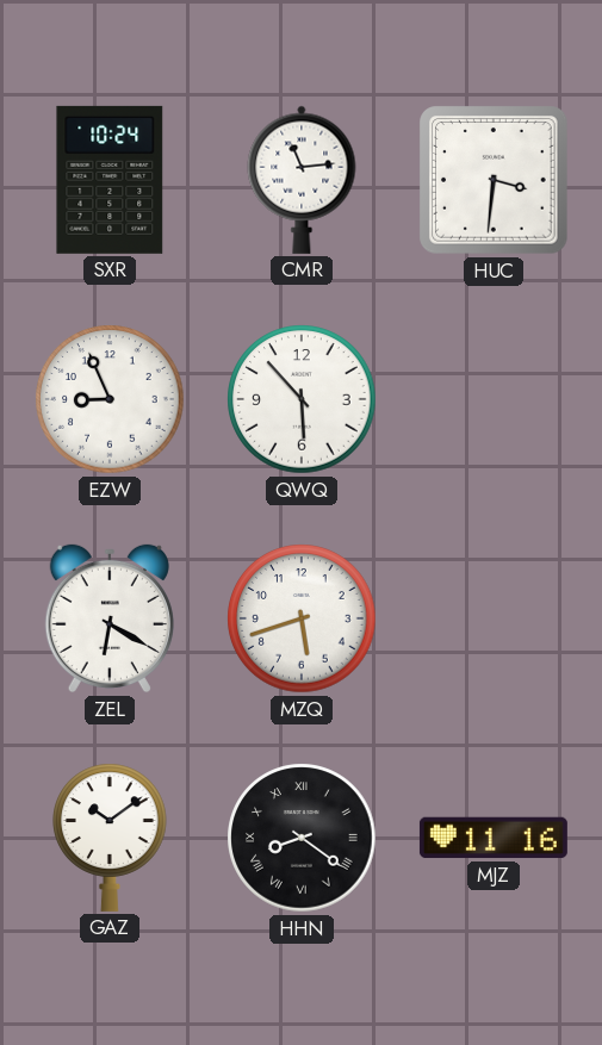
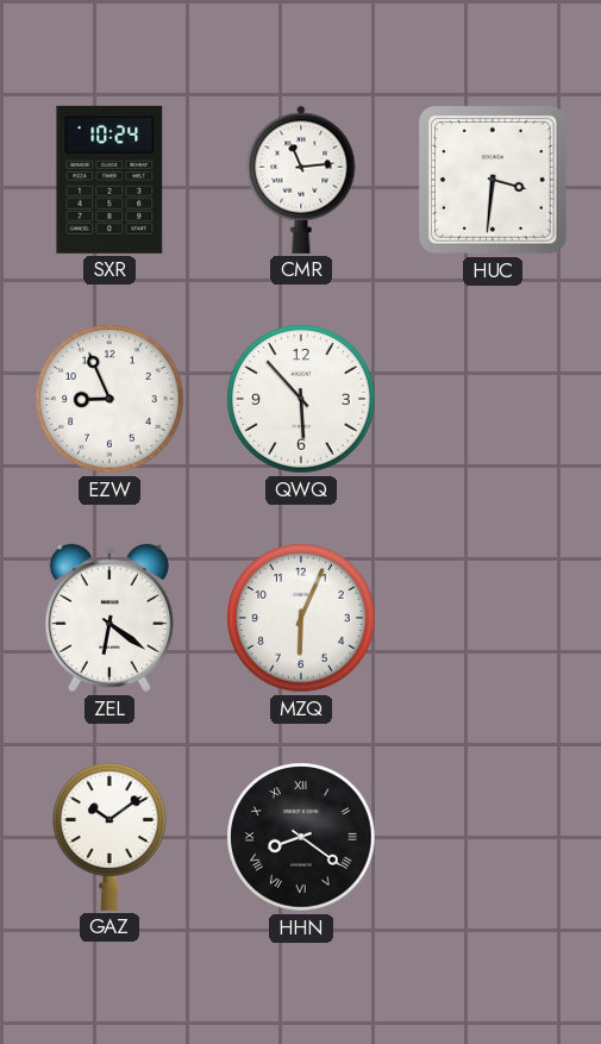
ZEL: 6:20 -> 6:21
MZQ: 5:42 -> 6:04
MJZ: 11:16 -> none
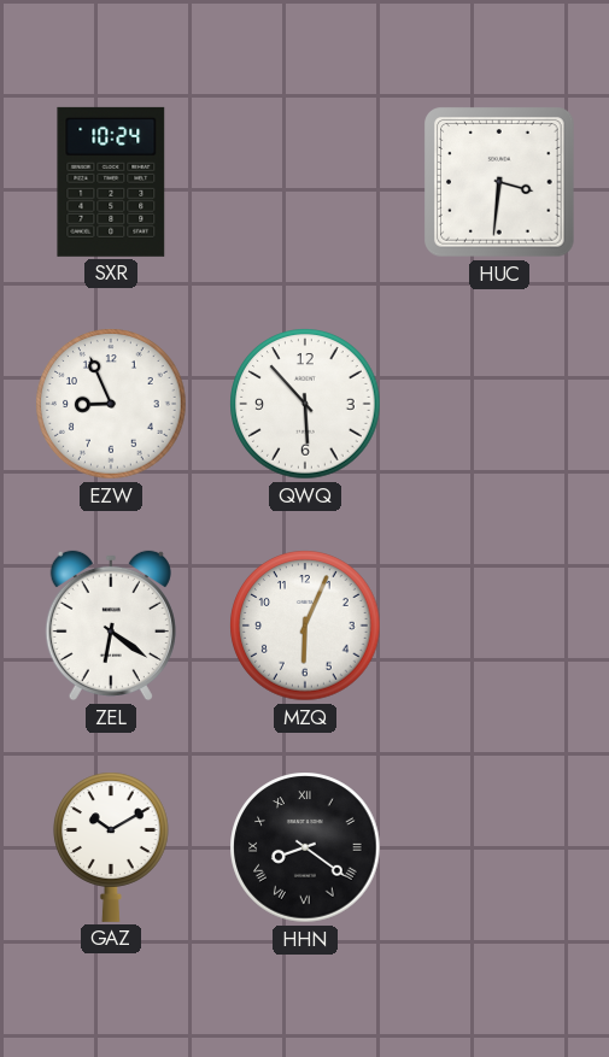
CMR: 11:14 -> none
GAZ: 10:09 -> 10:10
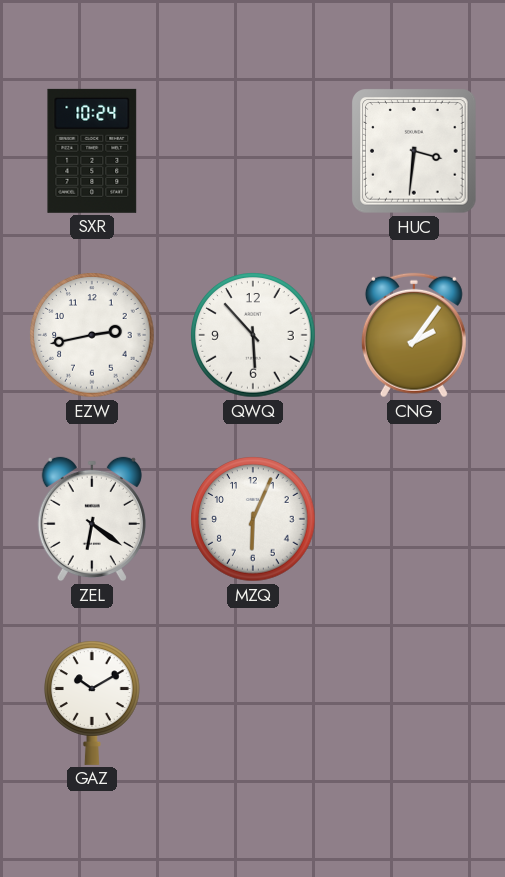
EZW: 8:56 -> 2:43
CNG: none -> 2:06
HHN: 8:21 -> none
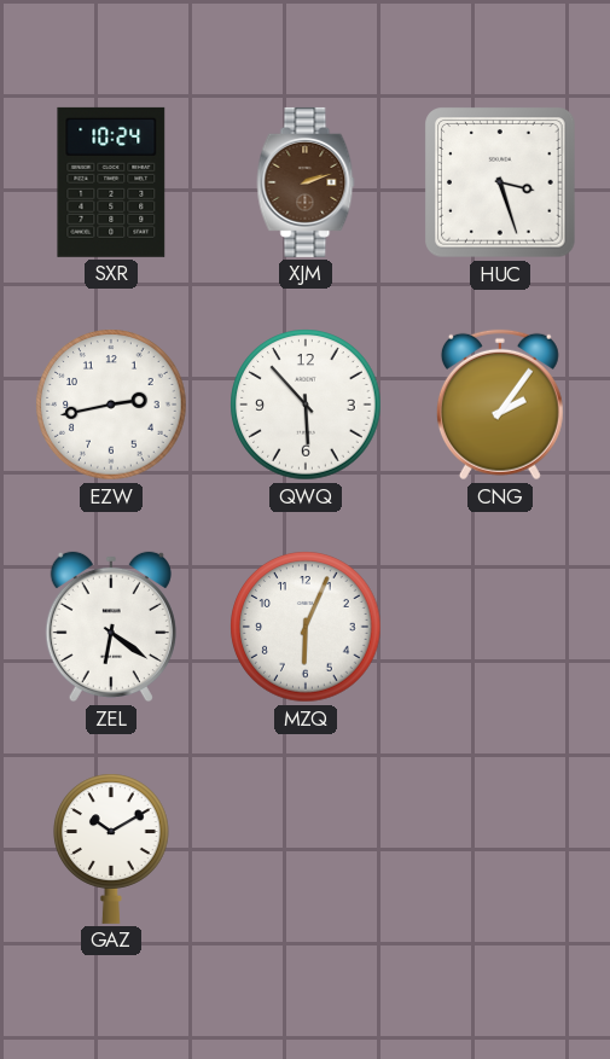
XJM: none -> 2:12
HUC: 3:31 -> 3:27
